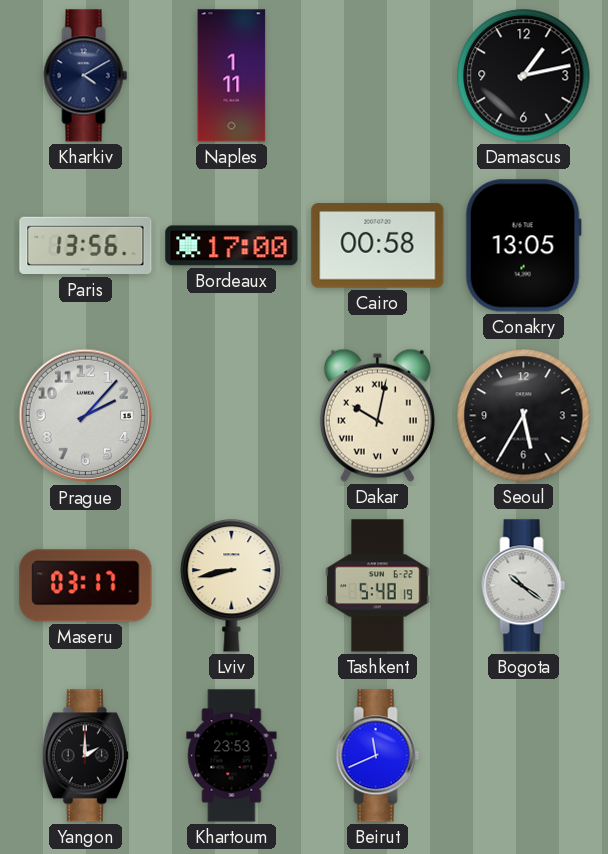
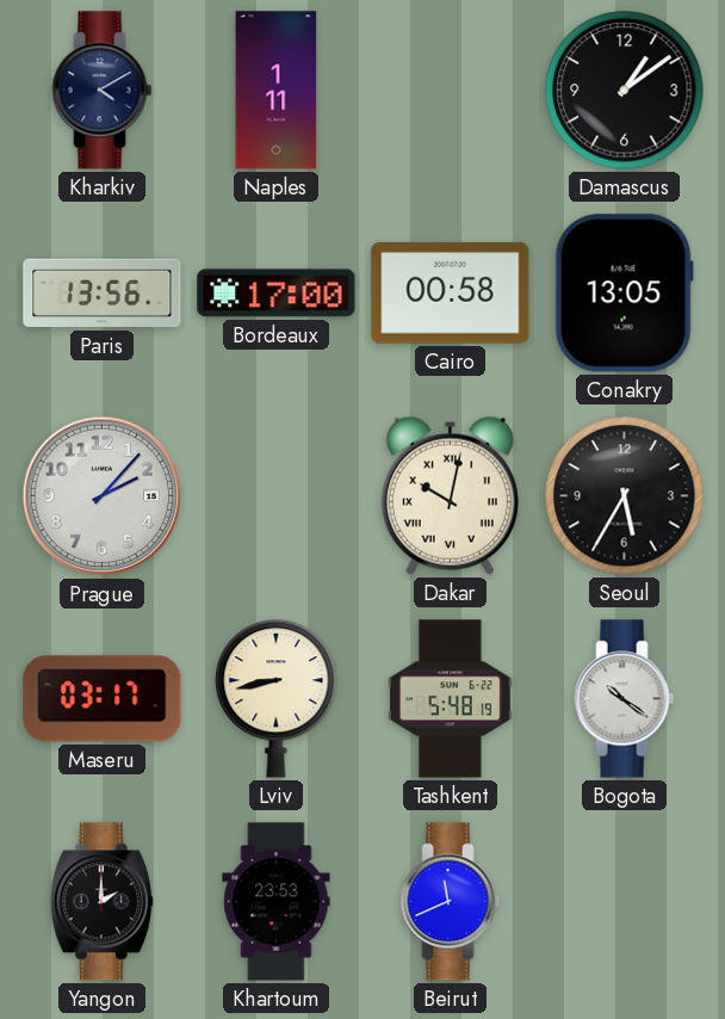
Damascus: 1:13 -> 1:09
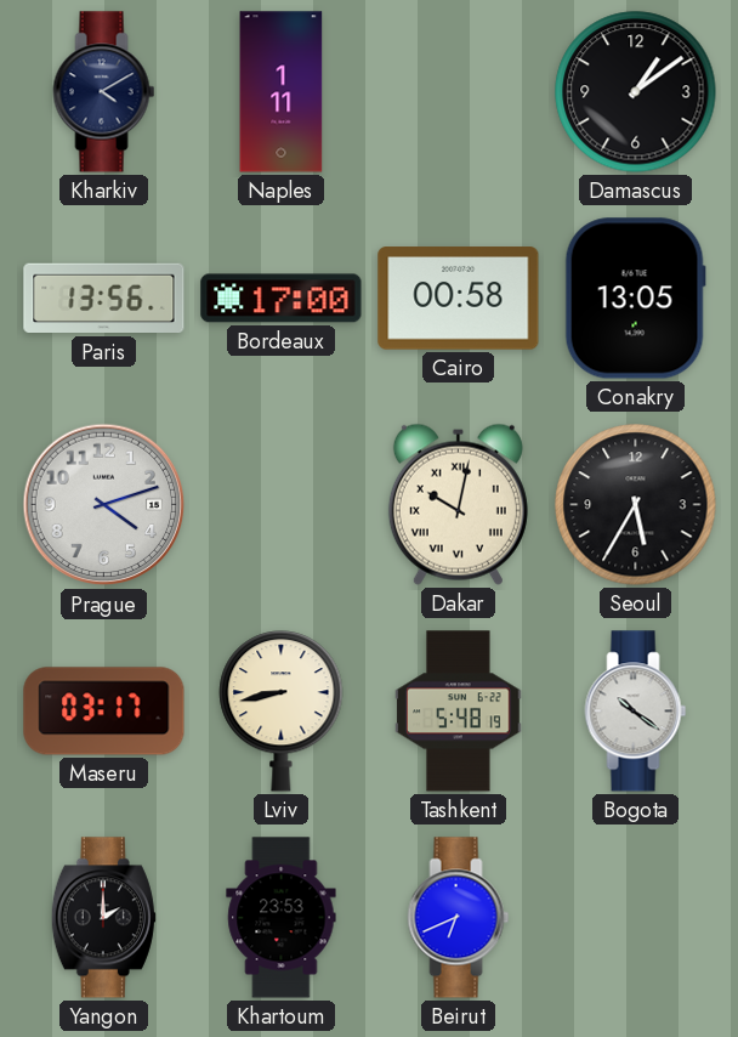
Prague: 2:07 -> 4:12
Beirut: 11:41 -> 6:41
